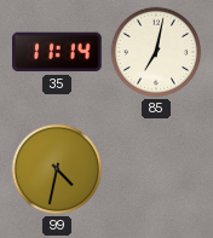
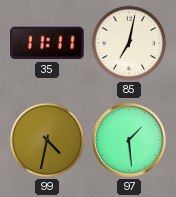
35: 11:14 -> 11:11
97: none -> 1:29
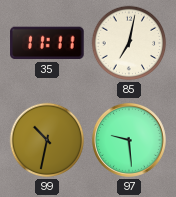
99: 4:32 -> 10:32
97: 1:29 -> 9:29
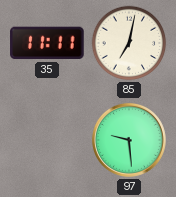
99: 10:32 -> none
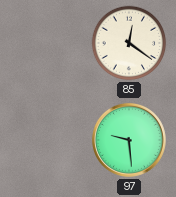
35: 11:11 -> none
85: 7:02 -> 12:21
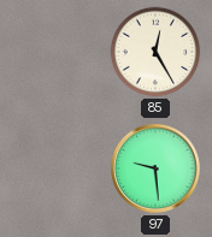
85: 12:21 -> 12:25
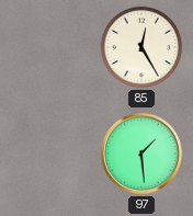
97: 9:29 -> 1:29
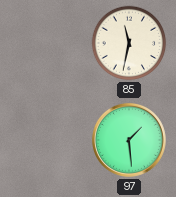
85: 12:25 -> 11:32
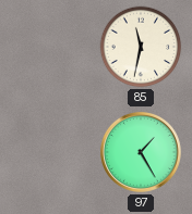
97: 1:29 -> 1:25
